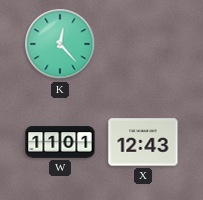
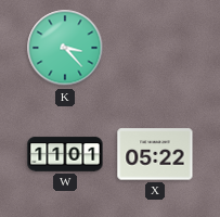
K: 12:23 -> 3:23
X: 12:43 -> 05:22
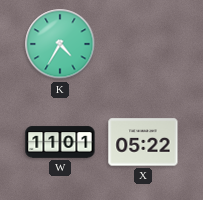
K: 3:23 -> 4:35
